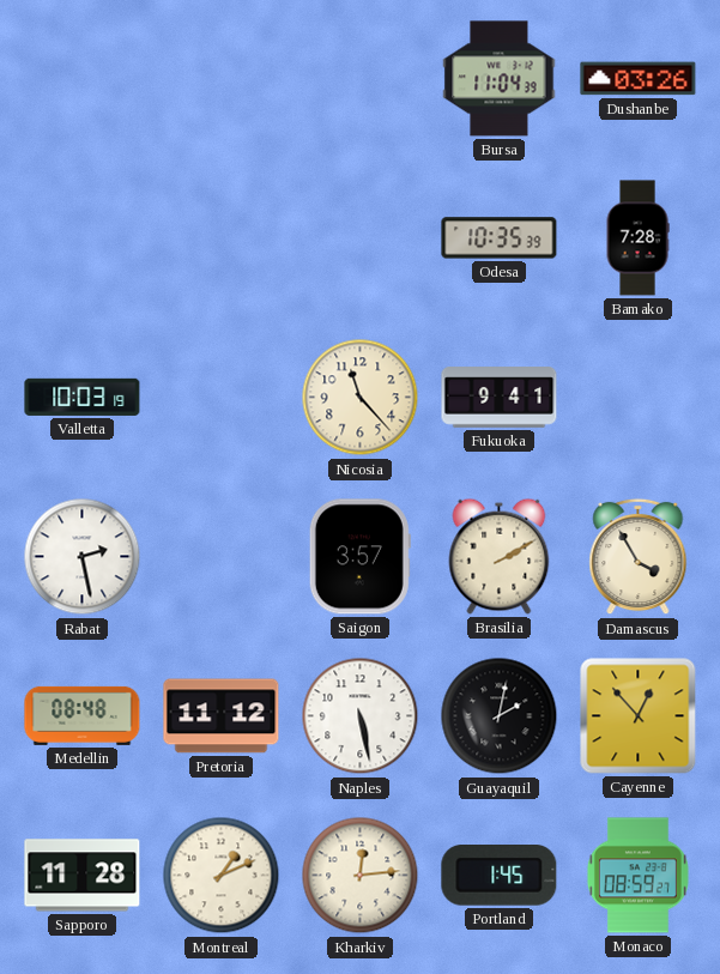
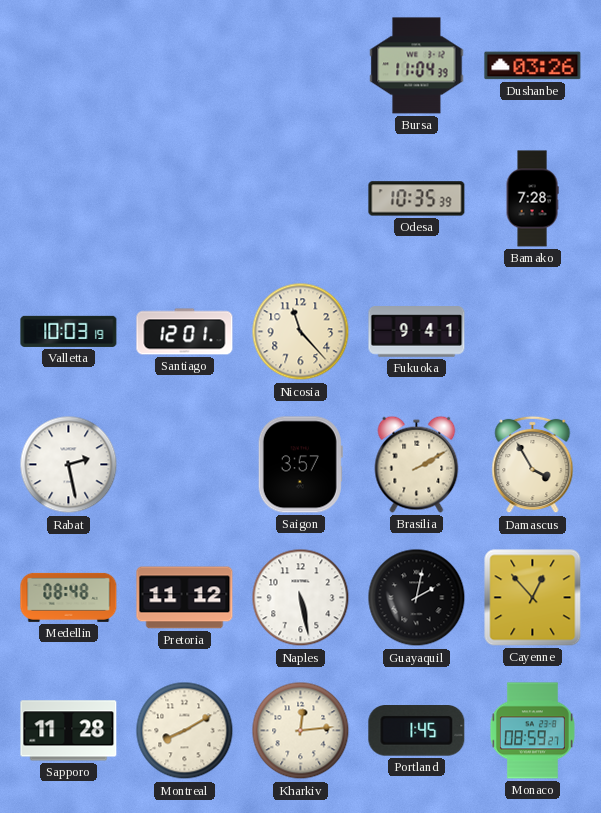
Santiago: none -> 12:01
Montreal: 1:11 -> 8:10
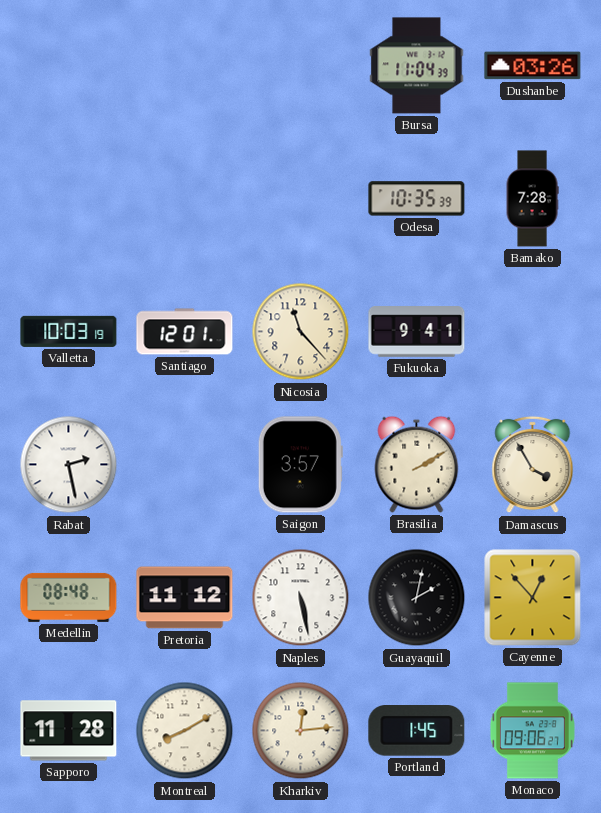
Monaco: 08:59 -> 09:06
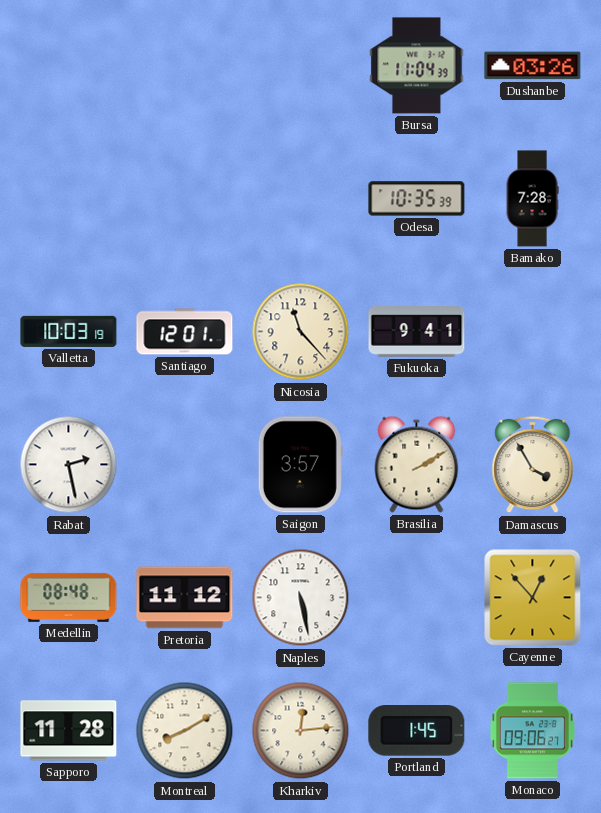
Guayaquil: 2:02 -> none
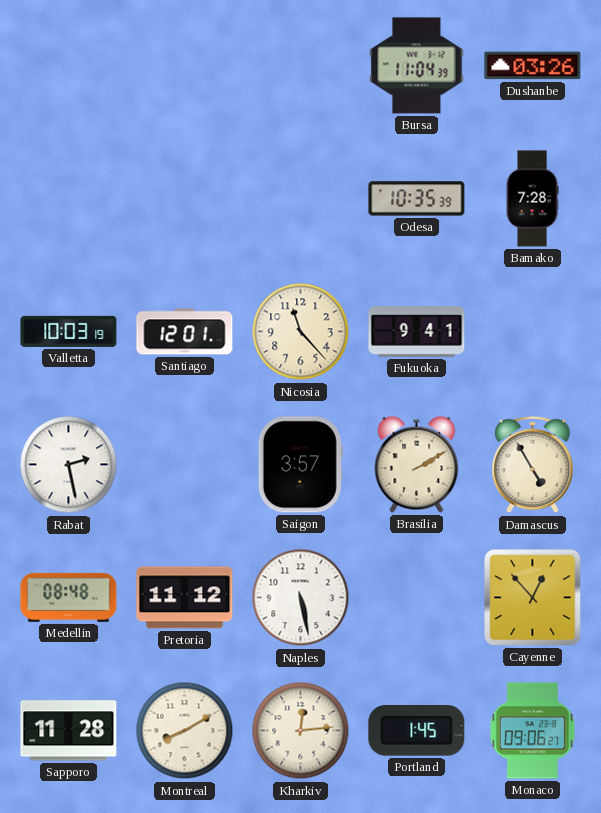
Damascus: 3:55 -> 4:55
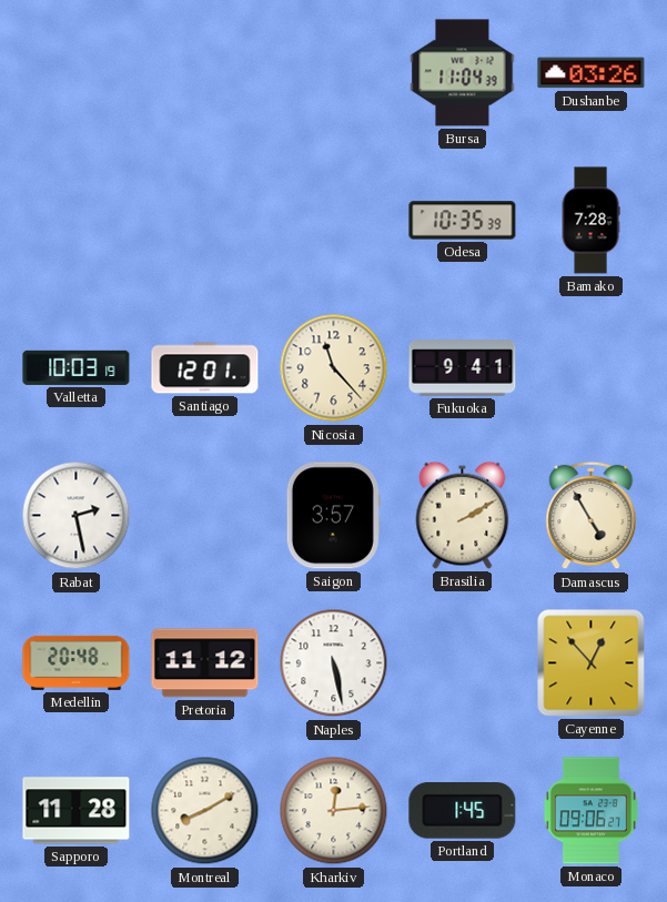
Medellin: 08:48 -> 20:48
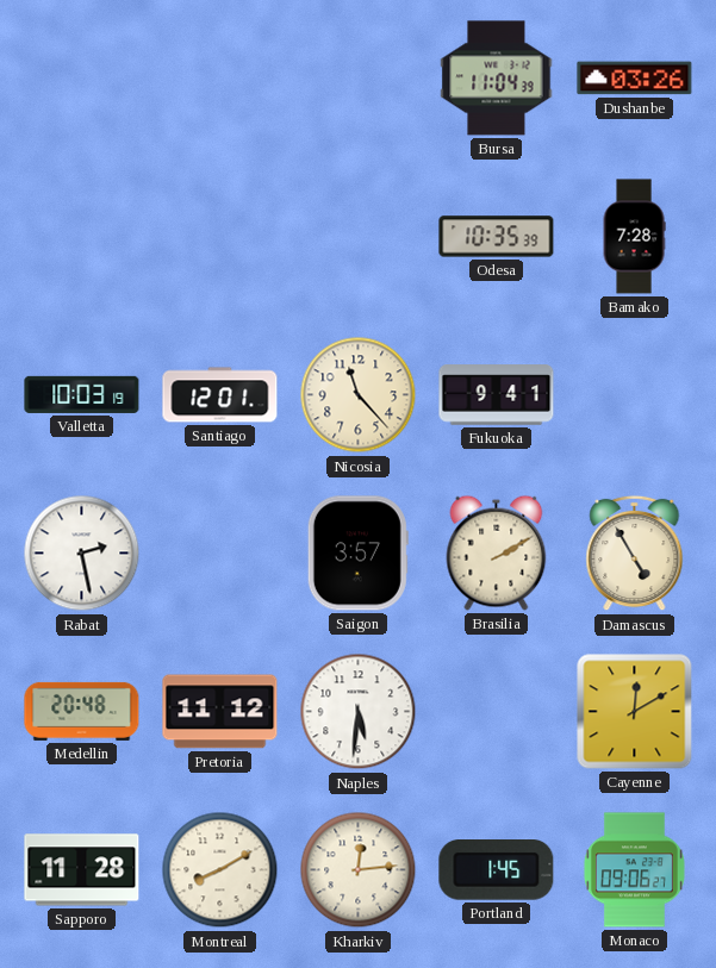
Naples: 5:28 -> 5:31
Cayenne: 12:53 -> 12:10
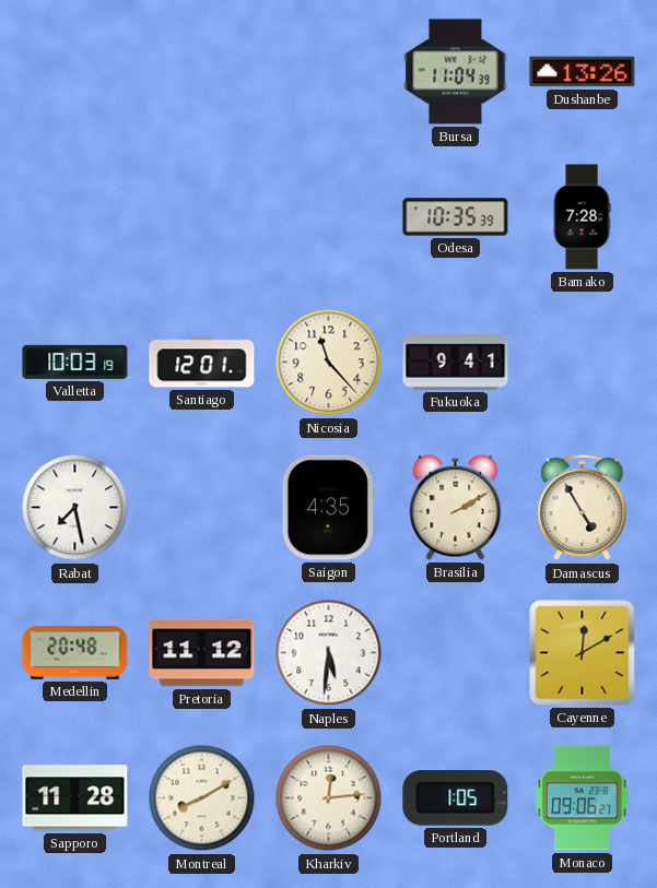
Dushanbe: 03:26 -> 13:26
Rabat: 2:28 -> 7:28
Saigon: 3:57 -> 4:35
Portland: 1:45 -> 1:05
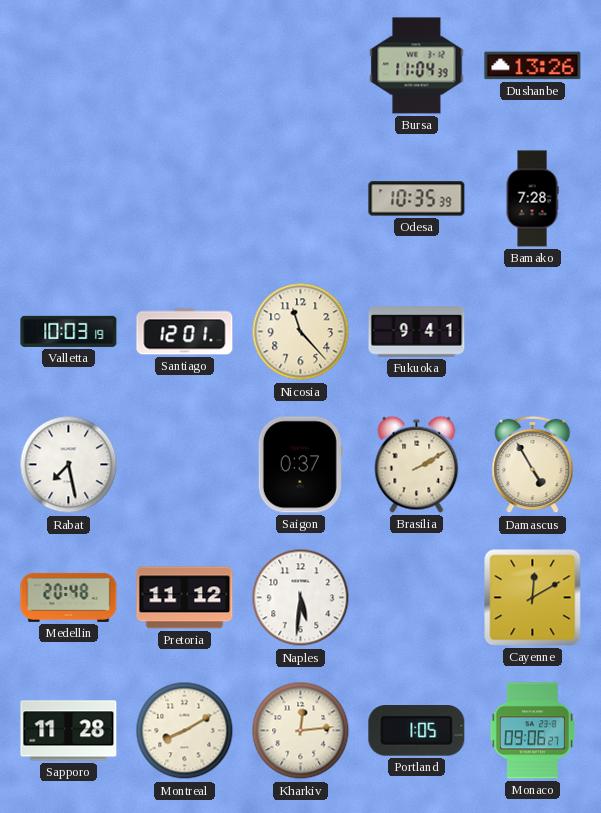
Saigon: 4:35 -> 0:37
